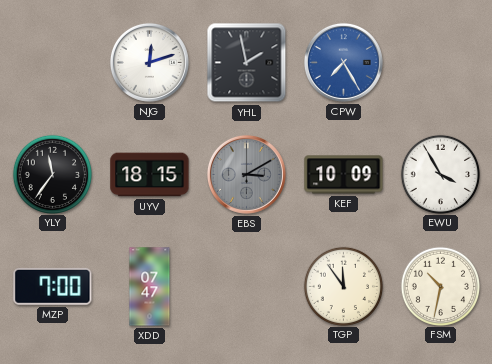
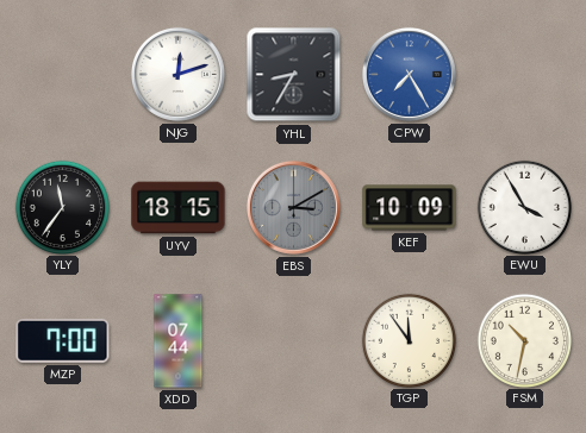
YHL: 1:58 -> 8:35
XDD: 07:47 -> 07:44
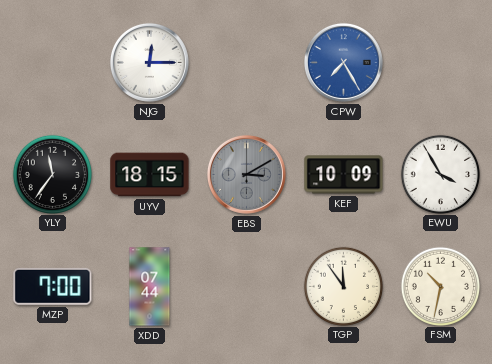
NJG: 12:12 -> 12:15
YHL: 8:35 -> none
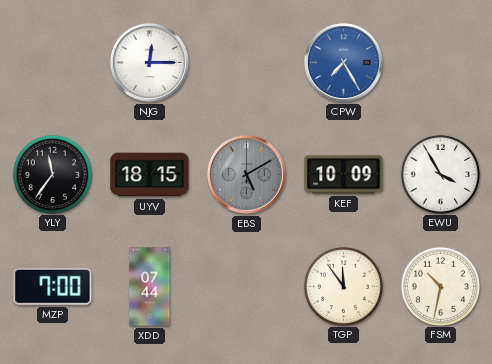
EBS: 3:10 -> 5:10
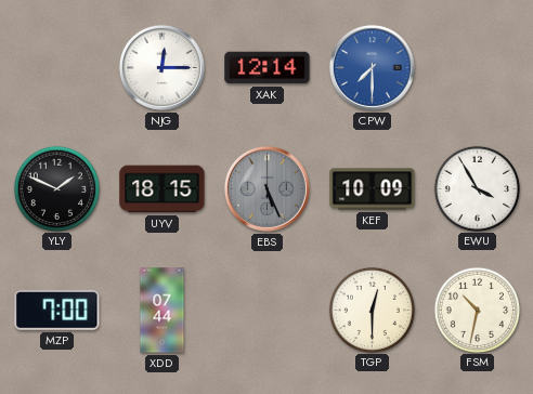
XAK: none -> 12:14
CPW: 7:25 -> 7:30
YLY: 11:36 -> 1:49
EBS: 5:10 -> 5:26
TGP: 11:54 -> 12:30
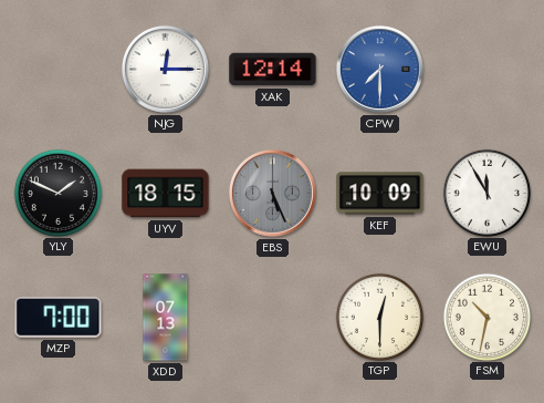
EWU: 3:55 -> 11:55
XDD: 07:44 -> 07:13
